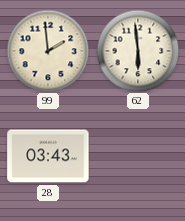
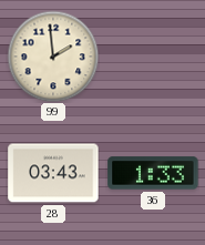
62: 5:59 -> none
36: none -> 1:33
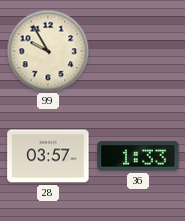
99: 1:59 -> 9:55
28: 03:43 -> 03:57
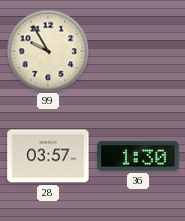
36: 1:33 -> 1:30
